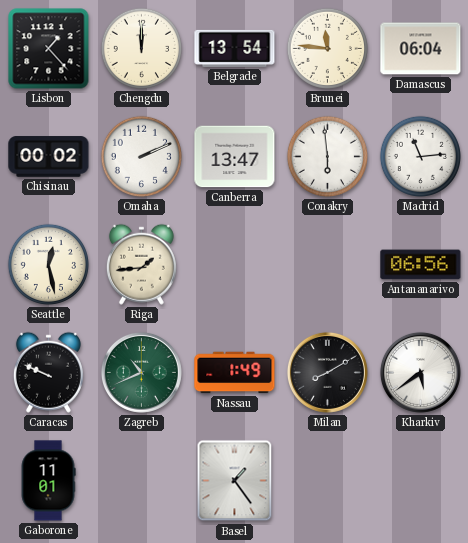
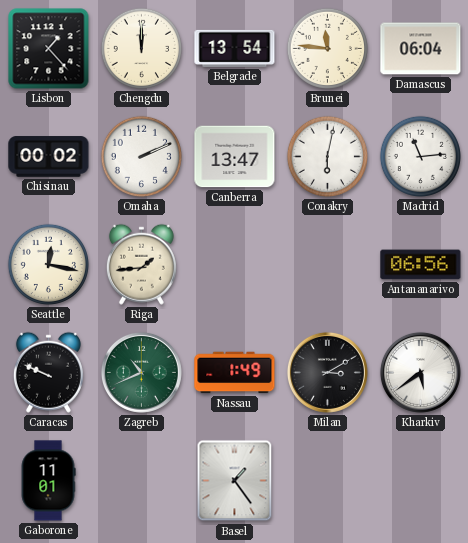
Conakry: 5:59 -> 6:02
Seattle: 12:28 -> 12:17
Milan: 8:10 -> 3:10
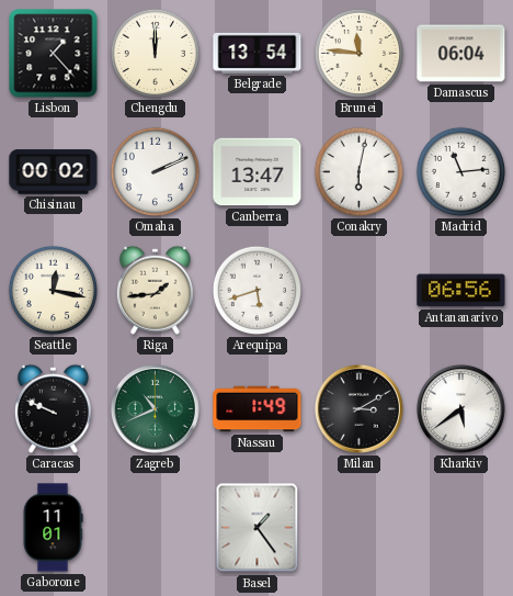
Arequipa: none -> 5:42
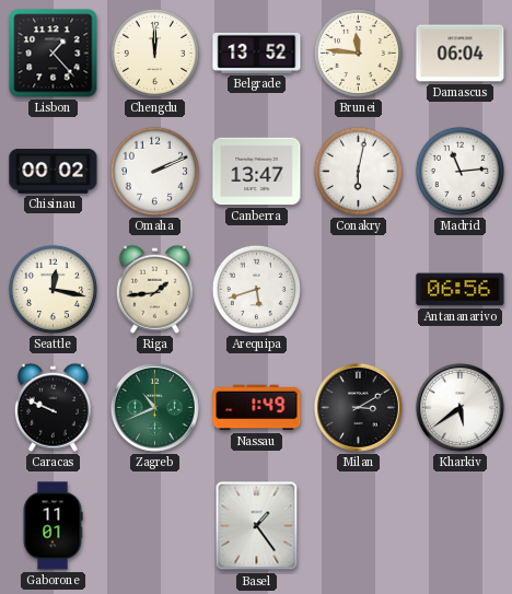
Belgrade: 13:54 -> 13:52
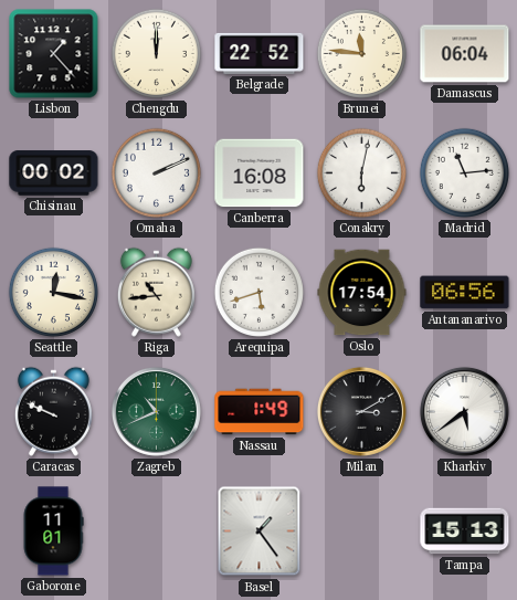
Belgrade: 13:52 -> 22:52
Canberra: 13:47 -> 16:08
Riga: 1:44 -> 10:44
Oslo: none -> 17:54
Tampa: none -> 15:13
